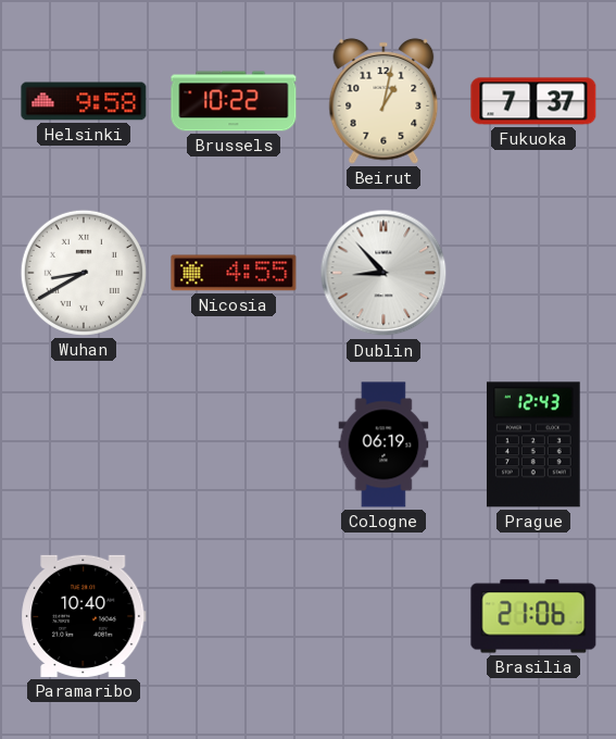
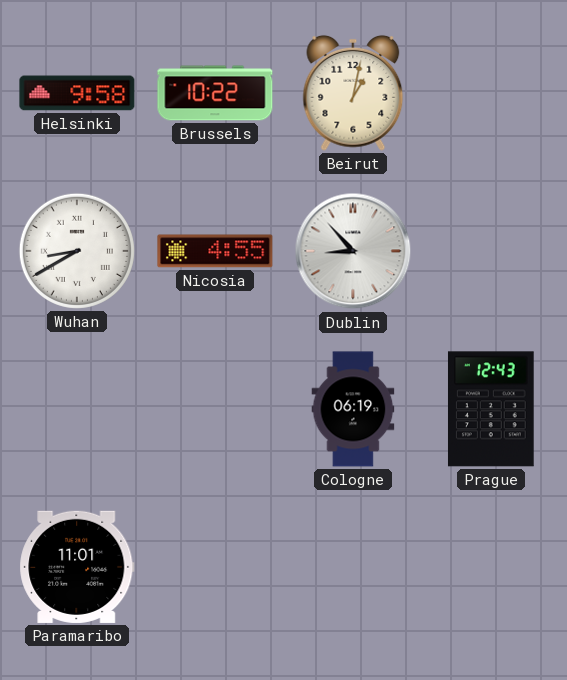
Fukuoka: 7:37 -> none
Paramaribo: 10:40 -> 11:01
Brasilia: 21:06 -> none
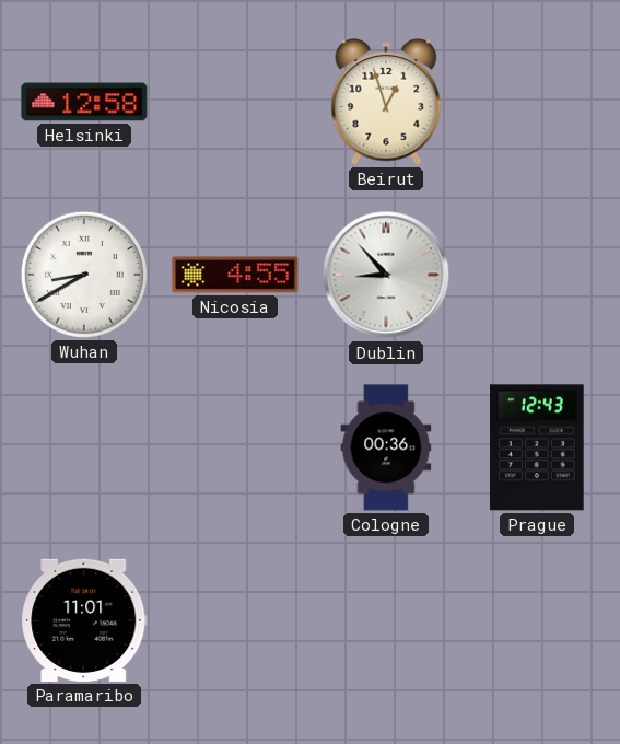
Helsinki: 9:58 -> 12:58
Brussels: 10:22 -> none
Beirut: 1:02 -> 12:57
Cologne: 06:19 -> 00:36
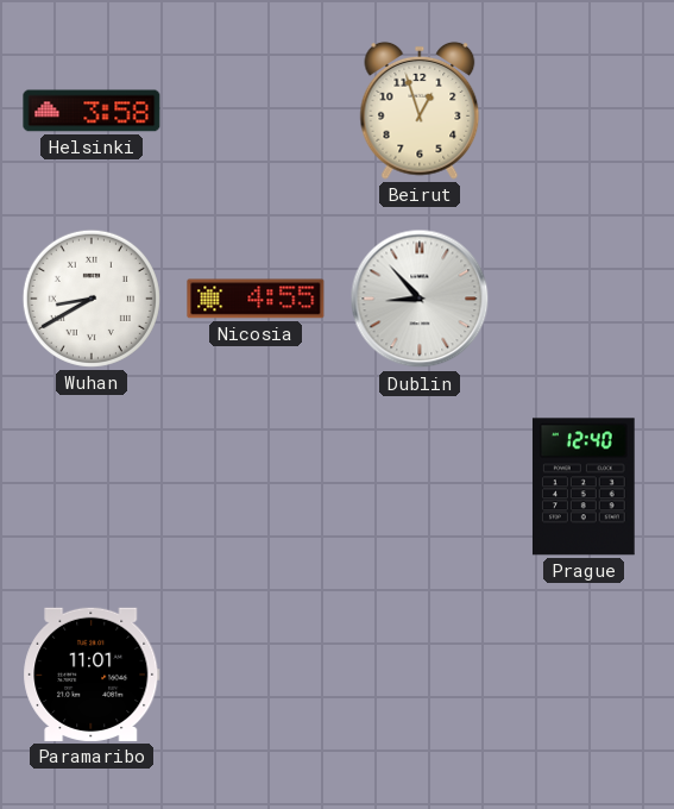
Helsinki: 12:58 -> 3:58
Cologne: 00:36 -> none
Prague: 12:43 -> 12:40
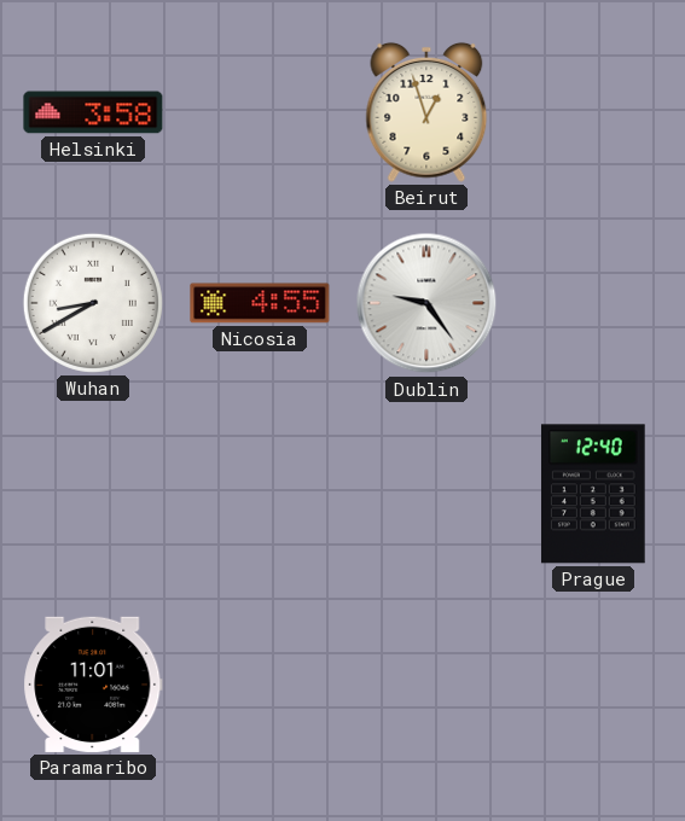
Dublin: 8:53 -> 9:24
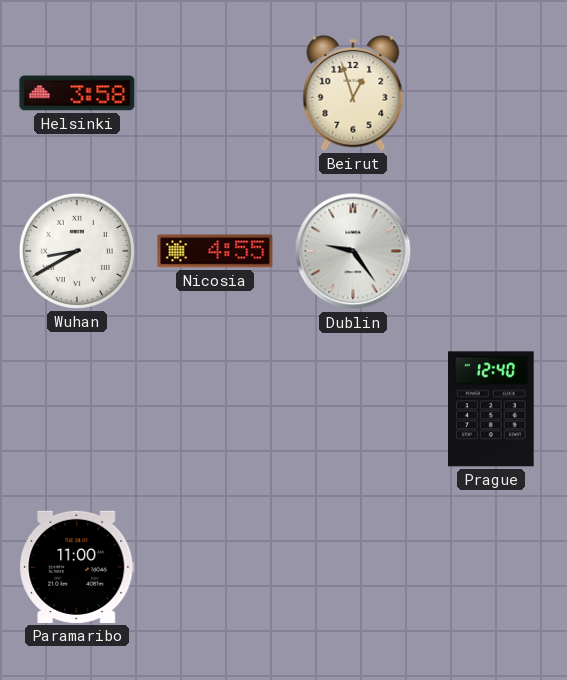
Paramaribo: 11:01 -> 11:00
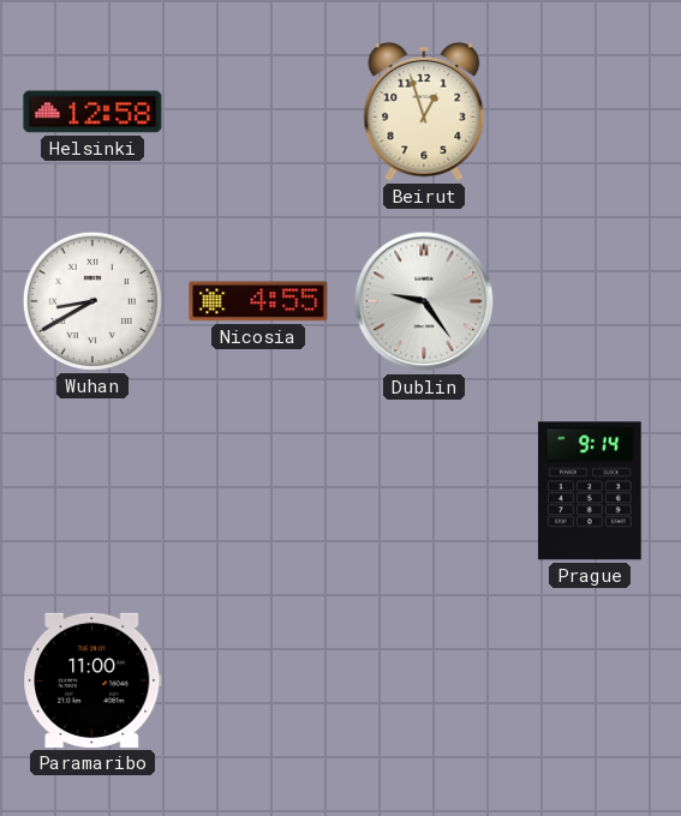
Helsinki: 3:58 -> 12:58
Prague: 12:40 -> 9:14
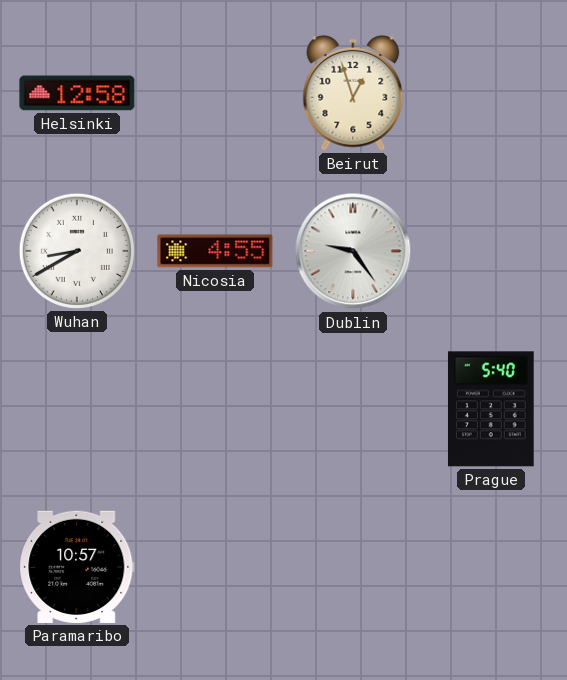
Prague: 9:14 -> 5:40
Paramaribo: 11:00 -> 10:57
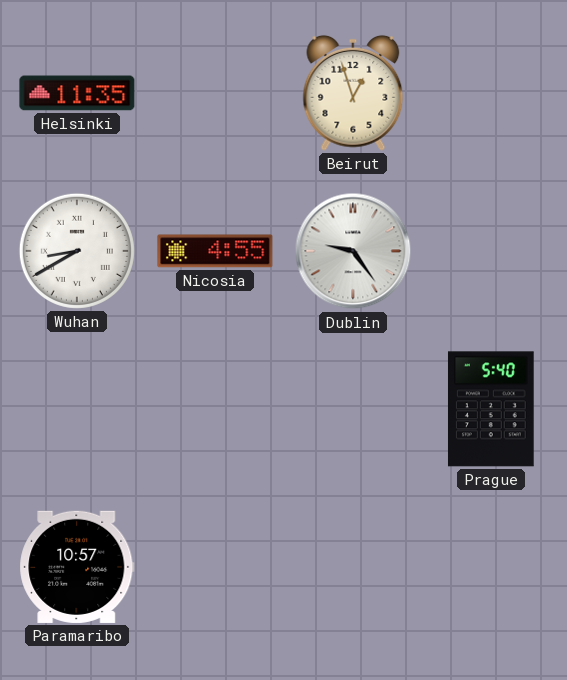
Helsinki: 12:58 -> 11:35
